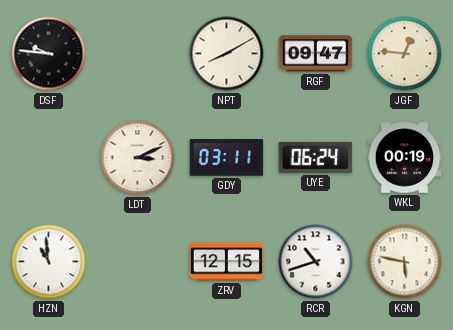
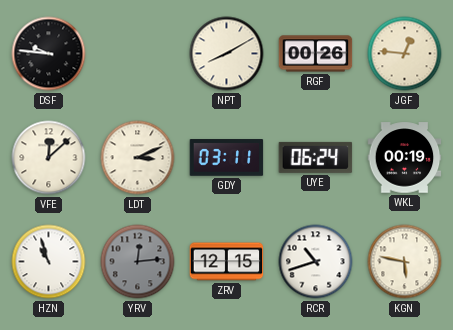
RGF: 09:47 -> 00:26
VFE: none -> 12:08
HZN: 10:59 -> 10:57
YRV: none -> 12:14
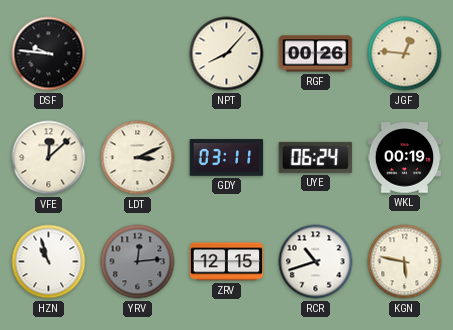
NPT: 8:10 -> 8:07
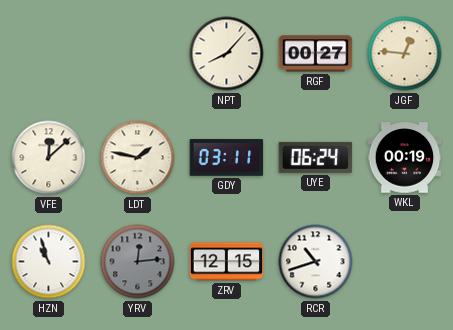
DSF: 9:46 -> none
RGF: 00:26 -> 00:27
LDT: 3:11 -> 1:47
KGN: 5:47 -> none
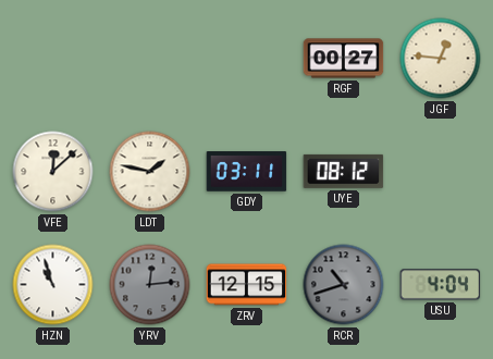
NPT: 8:07 -> none
UYE: 06:24 -> 08:12
WKL: 00:19 -> none
RCR dial: white -> grey
USU: none -> 4:04
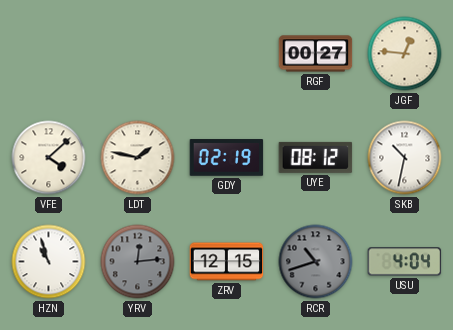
VFE: 12:08 -> 4:08
GDY: 03:11 -> 02:19
SKB: none -> 10:32
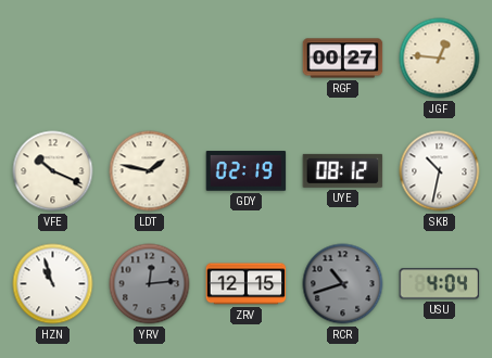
VFE: 4:08 -> 10:19
